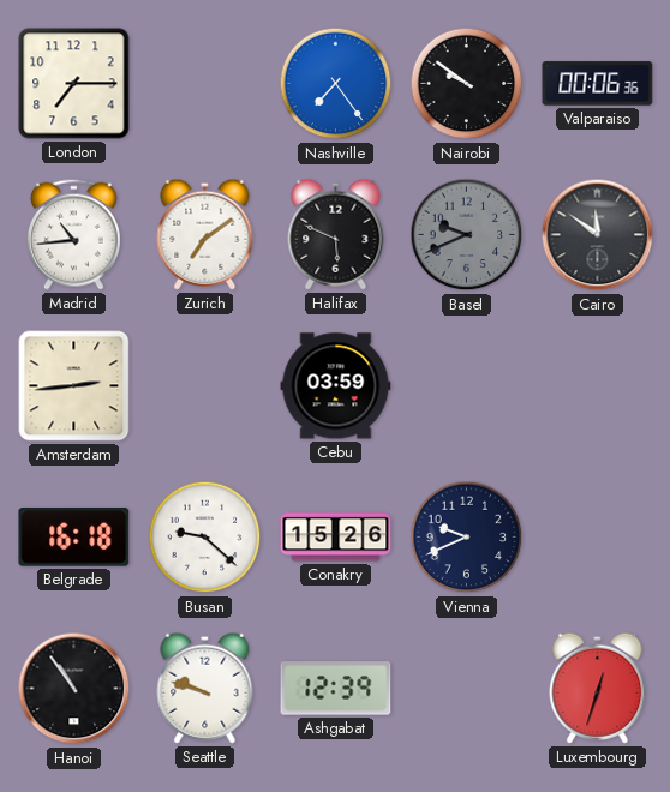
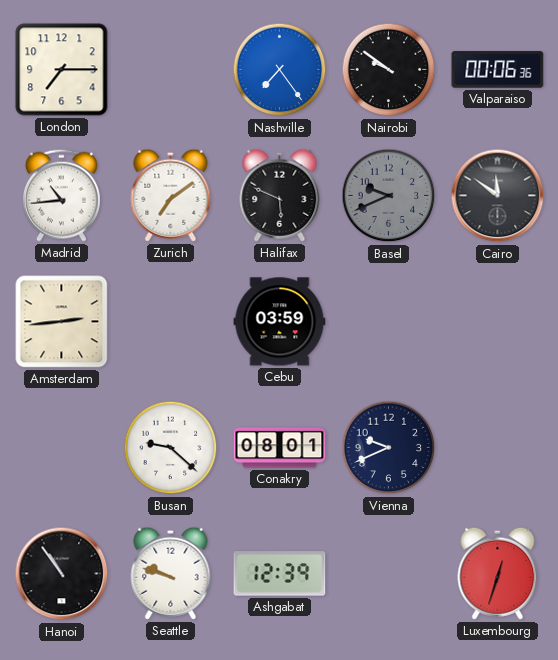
Belgrade: 16:18 -> none
Conakry: 15:26 -> 08:01
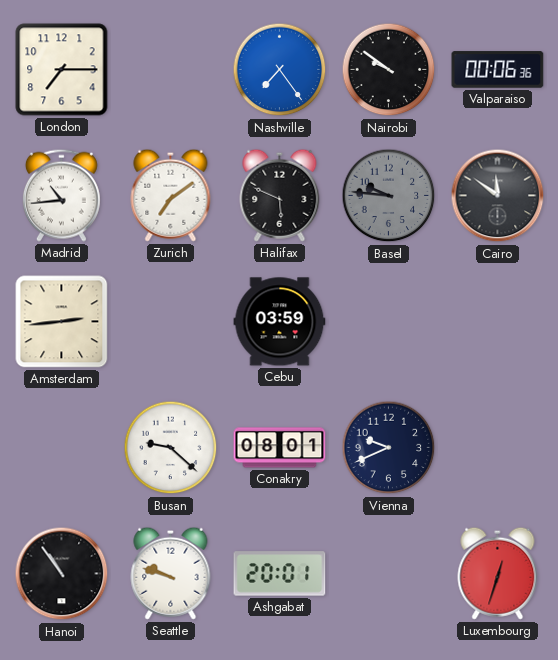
Basel: 9:41 -> 9:46
Ashgabat: 12:39 -> 20:01
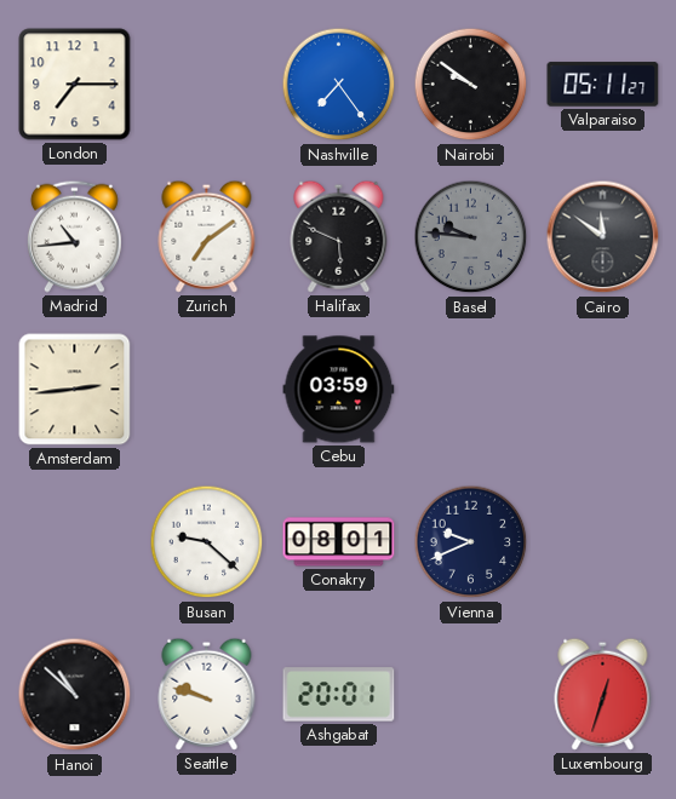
Valparaiso: 00:06 -> 05:11
Hanoi: 10:54 -> 10:52
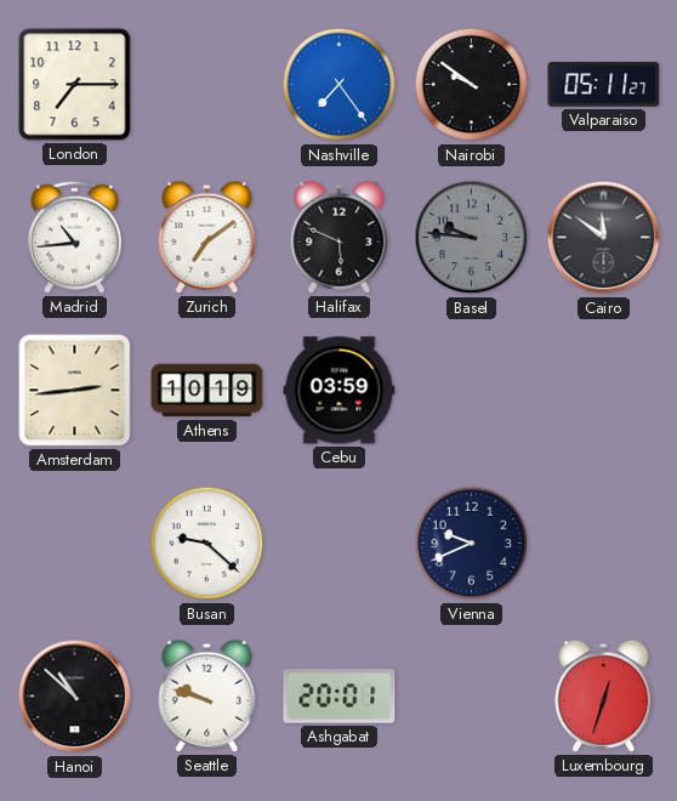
Athens: none -> 10:19
Conakry: 08:01 -> none
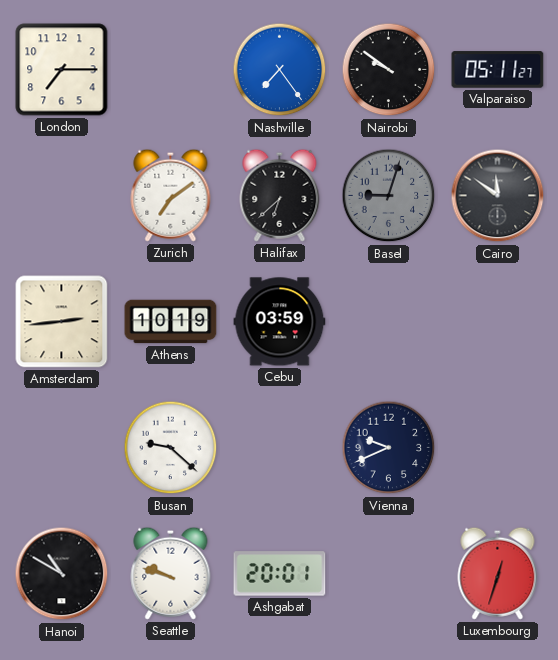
Madrid: 10:44 -> none
Halifax: 5:49 -> 6:38
Basel: 9:46 -> 9:03
Hanoi: 10:52 -> 10:50
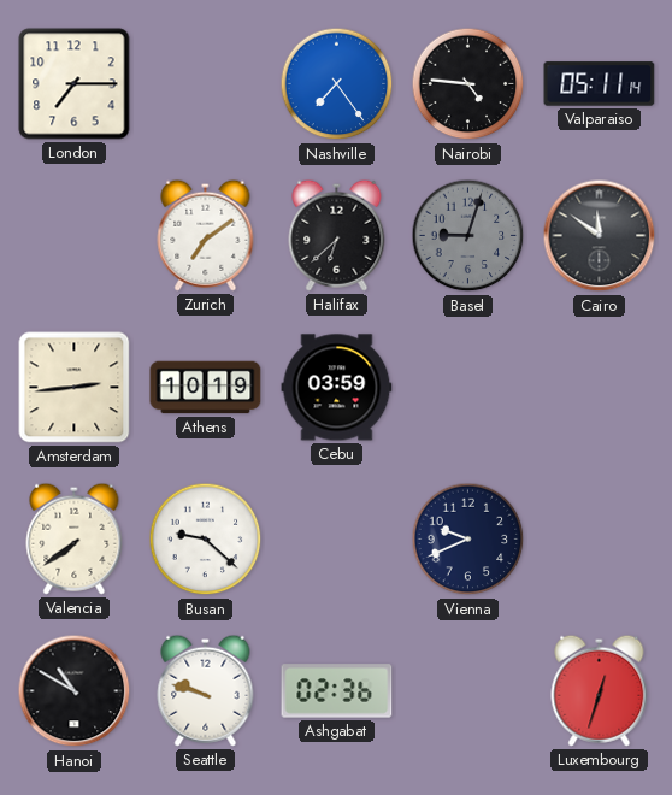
Nairobi: 9:51 -> 4:46
Valparaiso: 05:11:27 -> 05:11:14
Valencia: none -> 7:39
Ashgabat: 20:01 -> 02:36
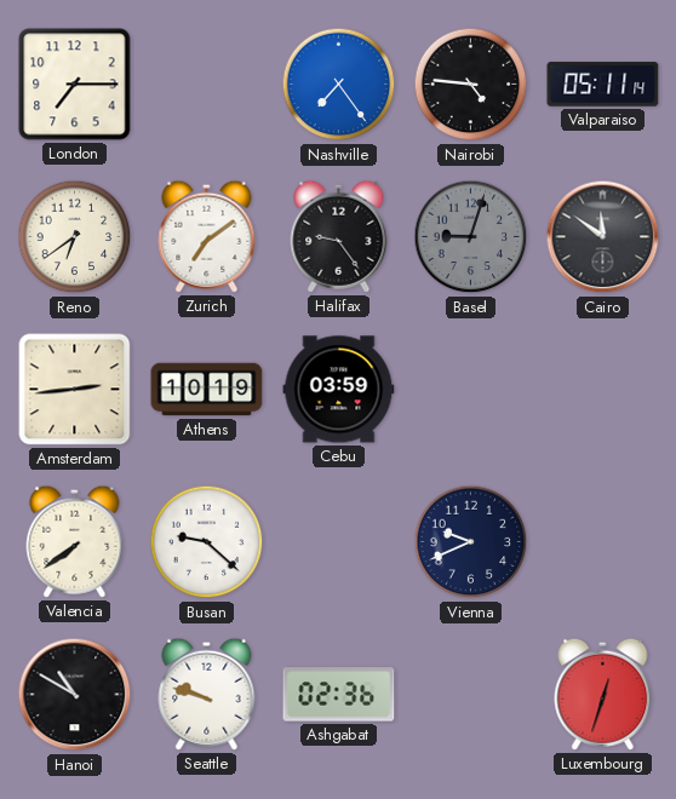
Reno: none -> 6:39
Halifax: 6:38 -> 9:24
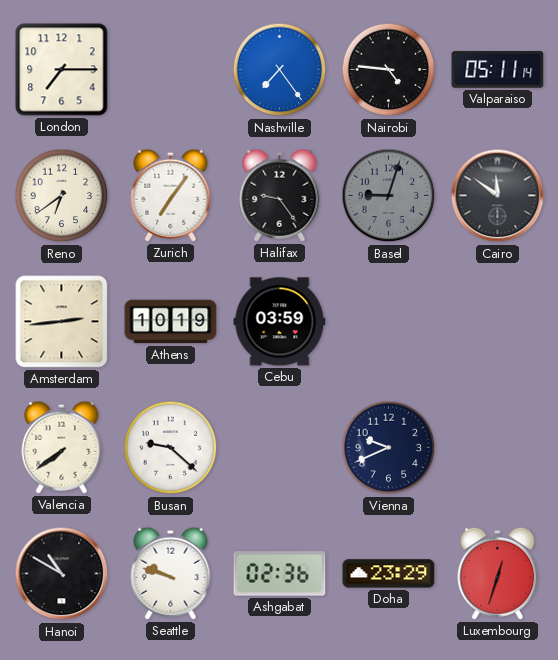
Zurich: 7:09 -> 7:06
Doha: none -> 23:29
